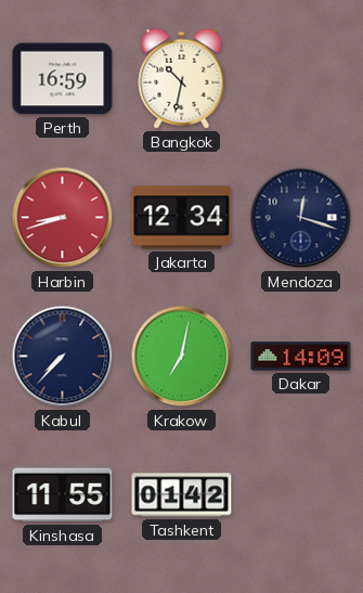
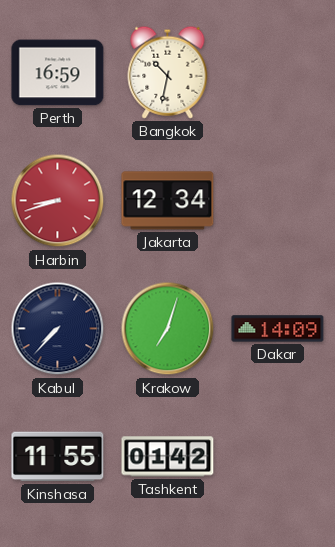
Mendoza: 12:18 -> none
Krakow: 7:02 -> 7:03
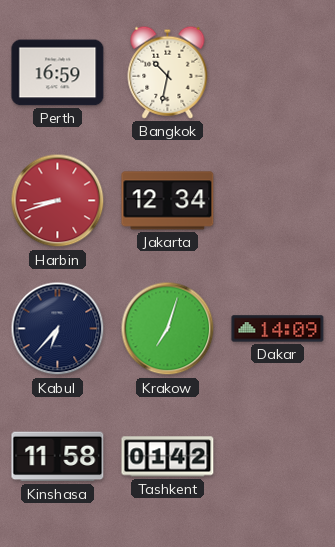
Kabul: 7:37 -> 6:37
Kinshasa: 11:55 -> 11:58
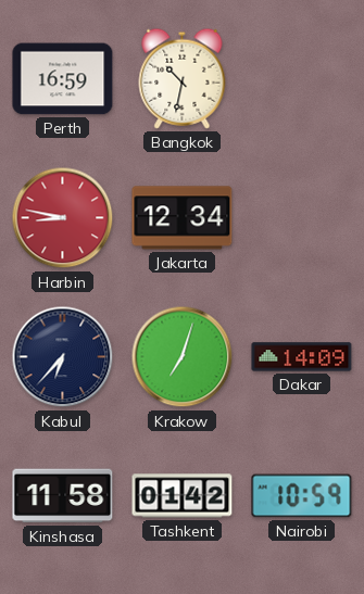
Harbin: 8:42 -> 8:47
Nairobi: none -> 10:59
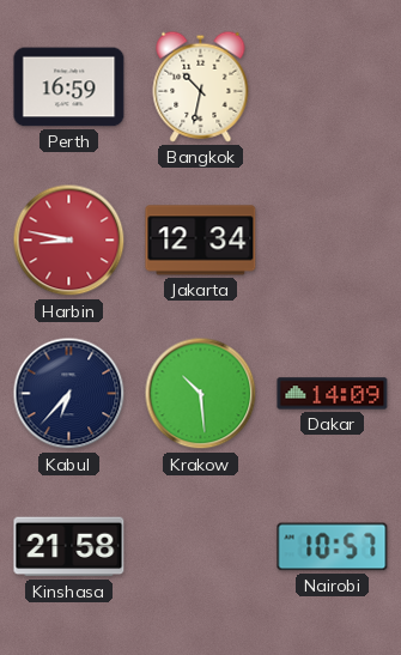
Krakow: 7:03 -> 10:29
Kinshasa: 11:58 -> 21:58
Tashkent: 01:42 -> none
Nairobi: 10:59 -> 10:57
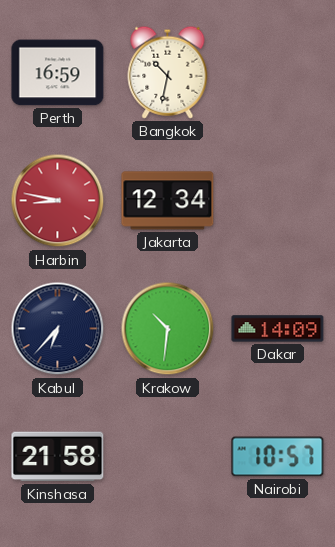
Krakow: 10:29 -> 10:31
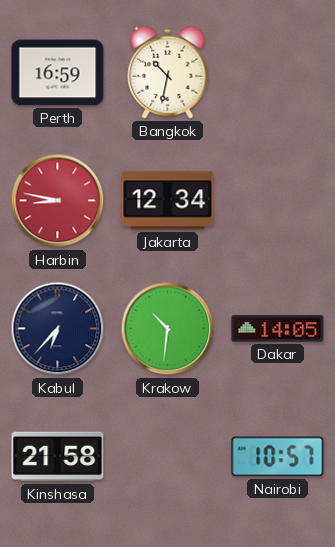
Dakar: 14:09 -> 14:05
